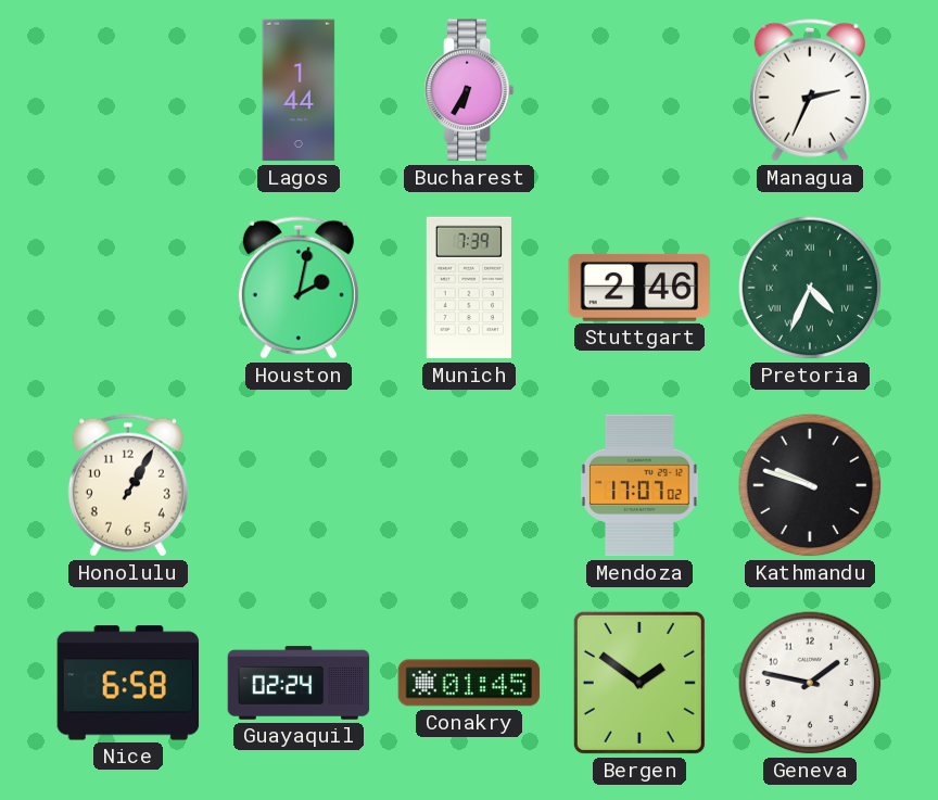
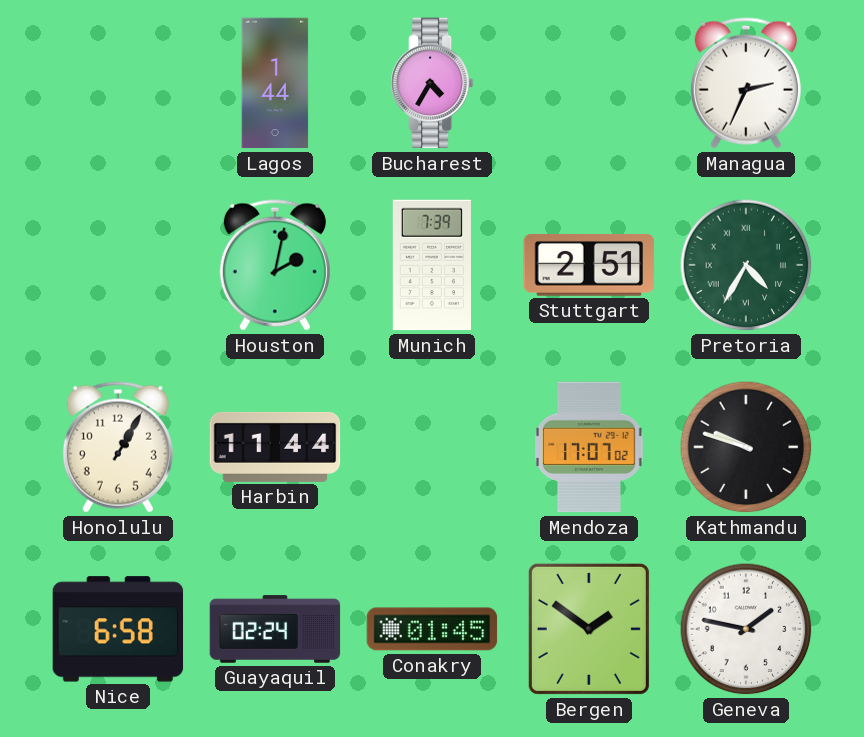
Bucharest: 6:35 -> 4:35
Stuttgart: 2:46 -> 2:51
Pretoria: 4:34 -> 4:35
Harbin: none -> 11:44
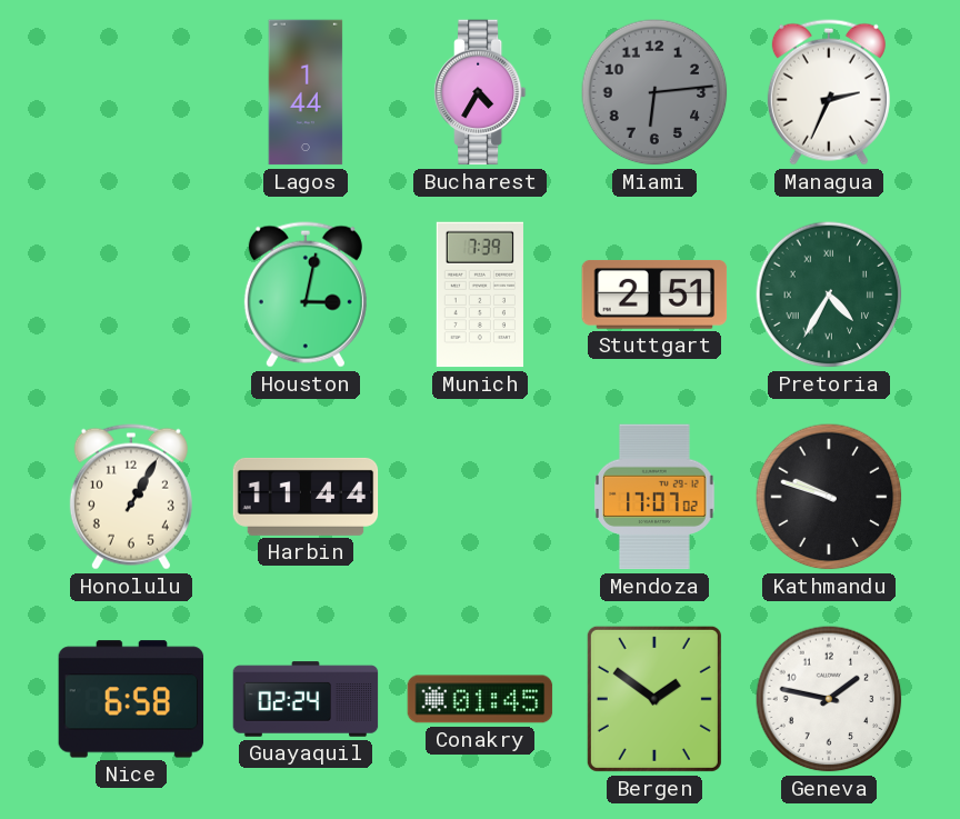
Miami: none -> 6:14
Houston: 2:02 -> 3:02
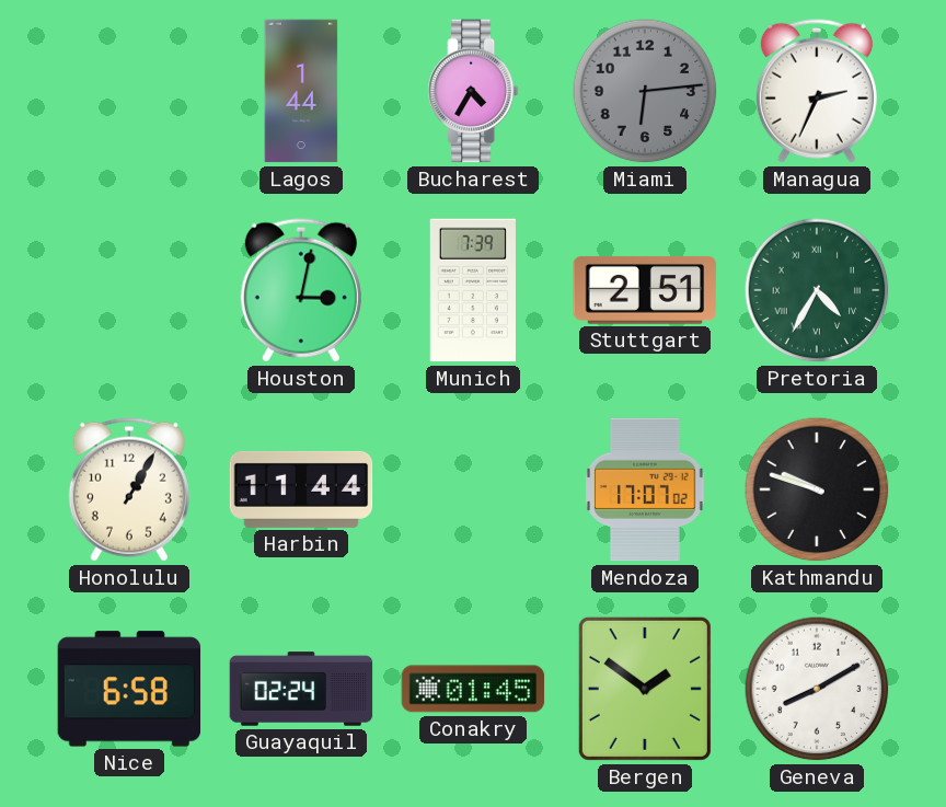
Geneva: 1:47 -> 8:10
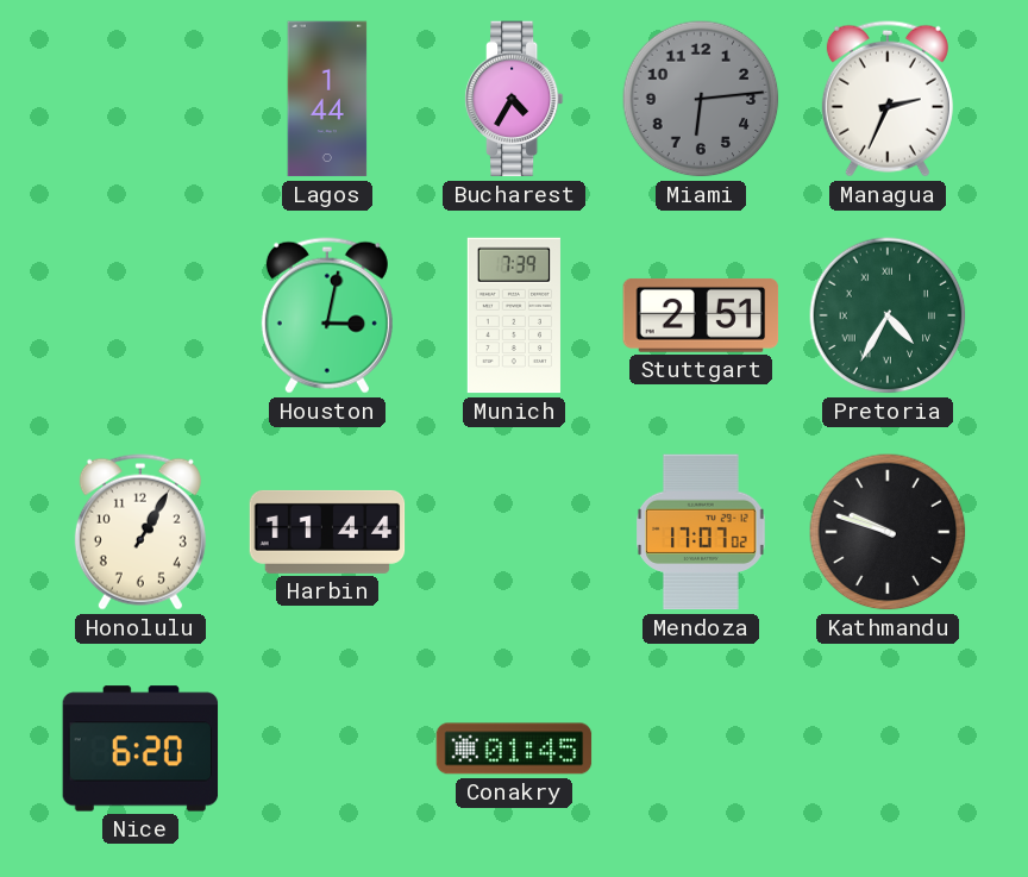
Nice: 6:58 -> 6:20
Guayaquil: 02:24 -> none
Bergen: 1:51 -> none
Geneva: 8:10 -> none
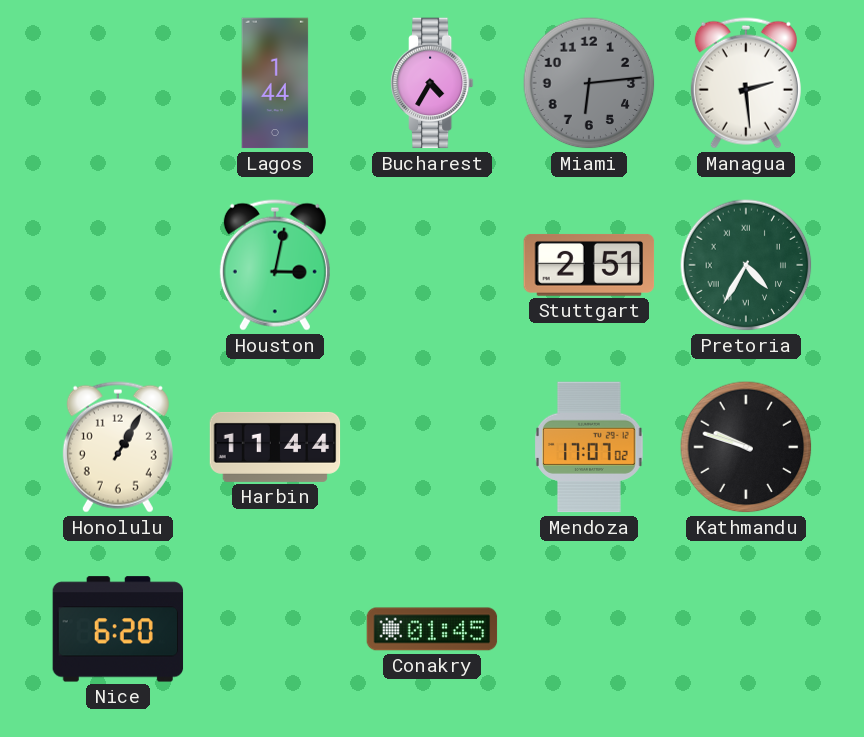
Managua: 2:34 -> 2:29
Munich: 7:39 -> none
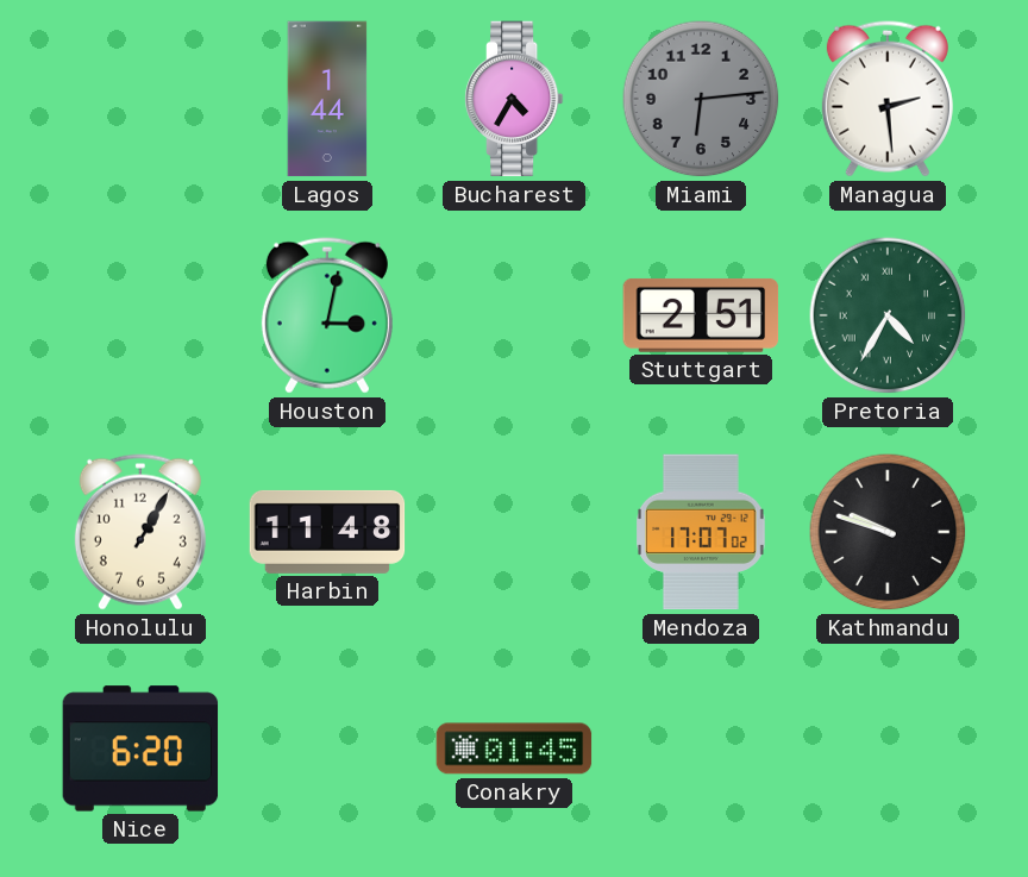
Harbin: 11:44 -> 11:48
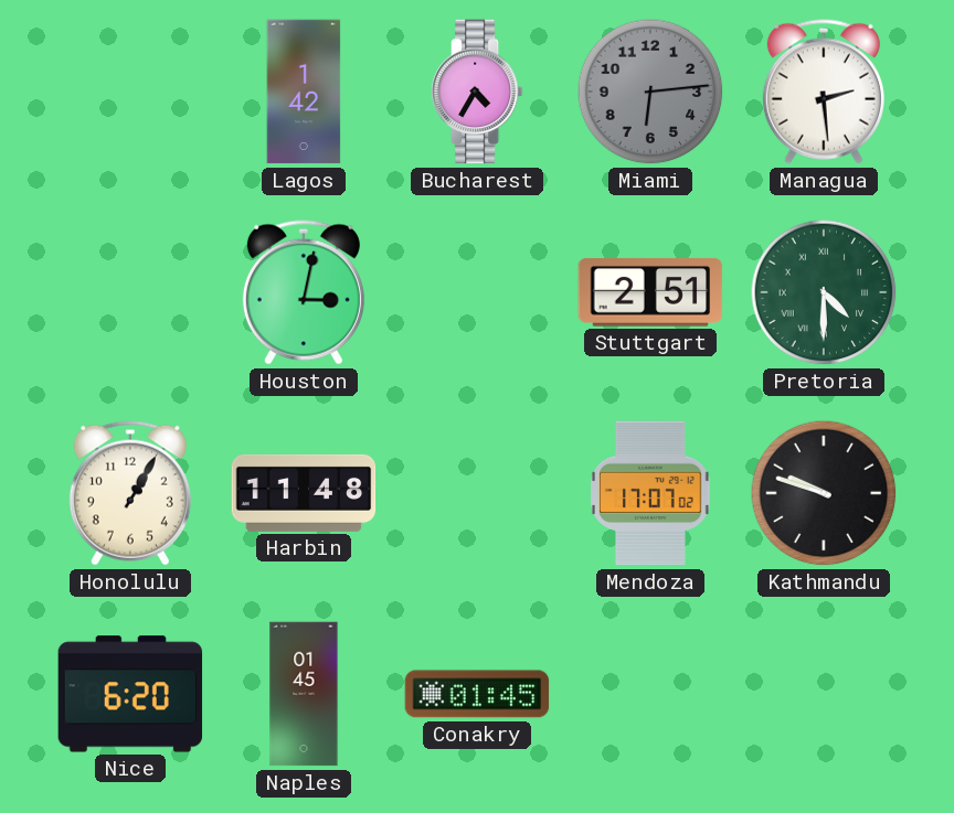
Lagos: 1:44 -> 1:42
Pretoria: 4:35 -> 4:30
Naples: none -> 01:45
